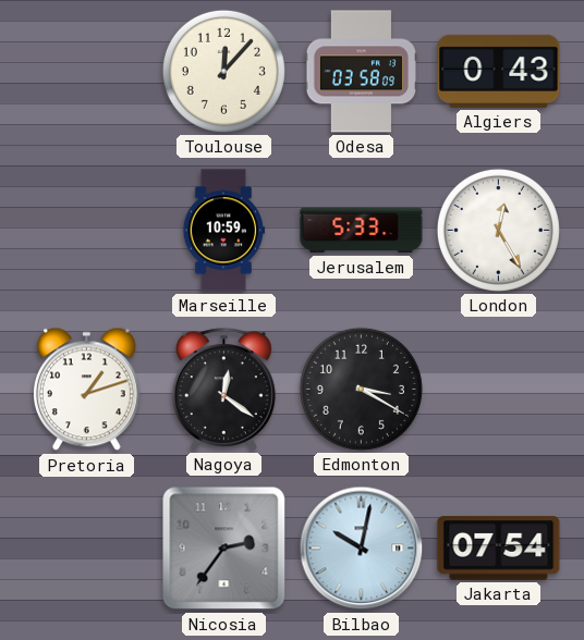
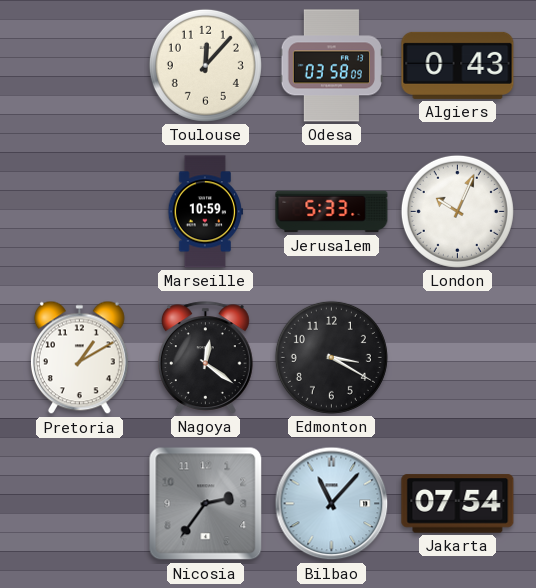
London: 12:25 -> 10:04
Pretoria: 1:12 -> 1:10
Bilbao: 10:02 -> 11:07
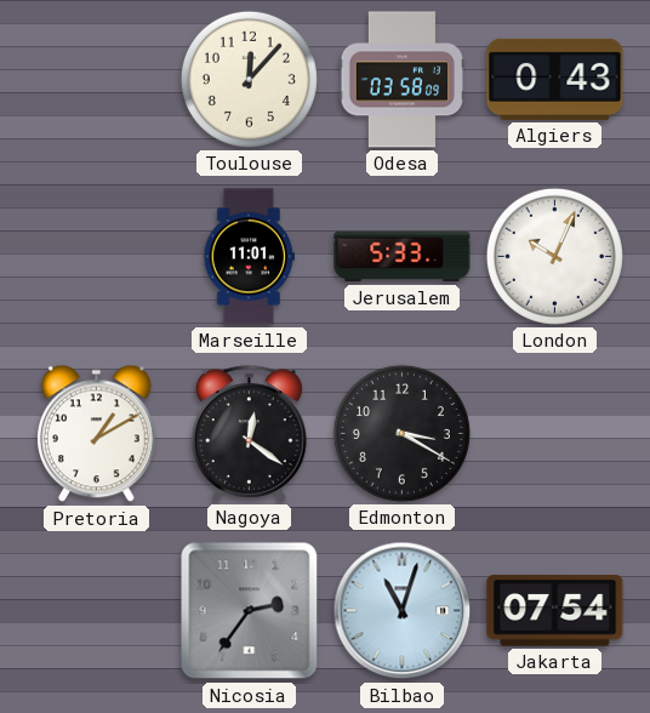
Marseille: 10:59 -> 11:01
Bilbao: 11:07 -> 11:03
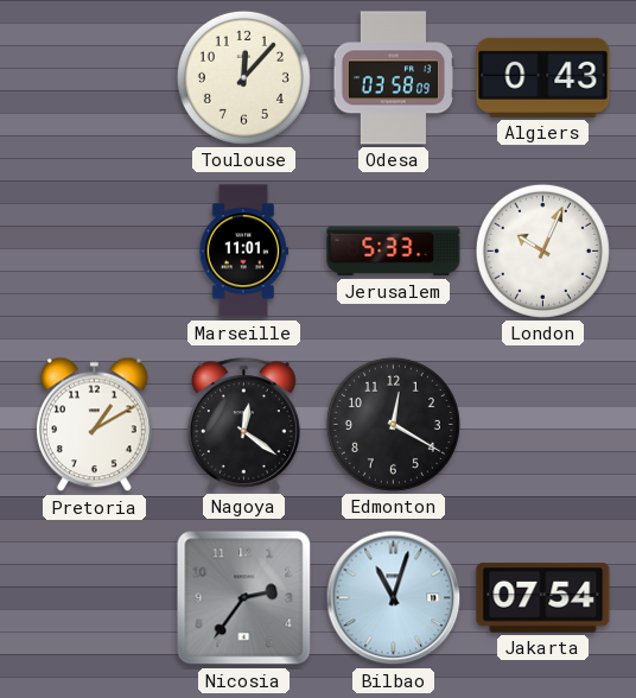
Edmonton: 3:20 -> 12:20
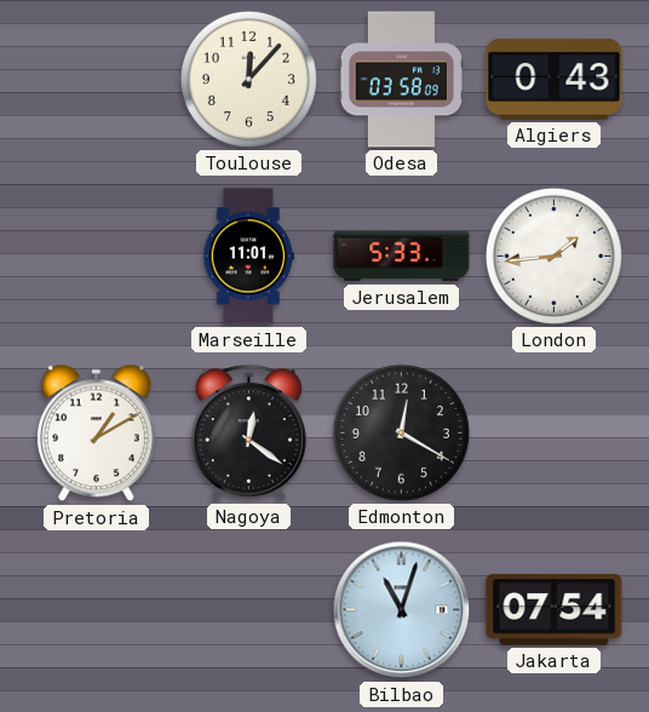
London: 10:04 -> 1:44
Nicosia: 2:36 -> none
